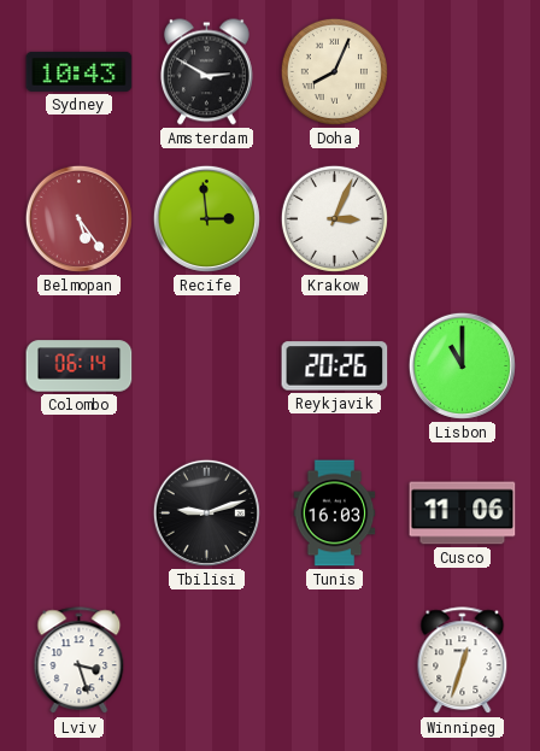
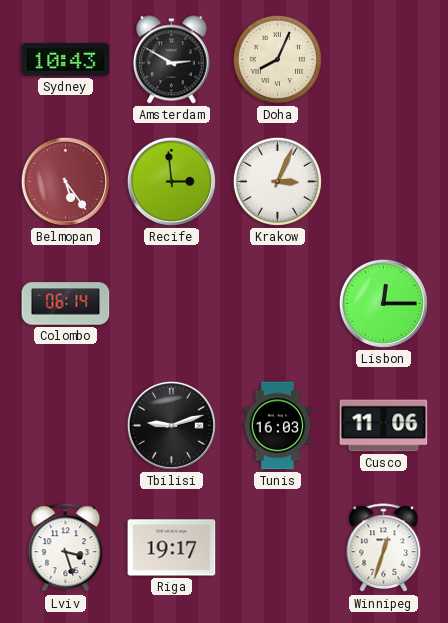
Reykjavik: 20:26 -> none
Lisbon: 11:00 -> 12:15
Riga: none -> 19:17
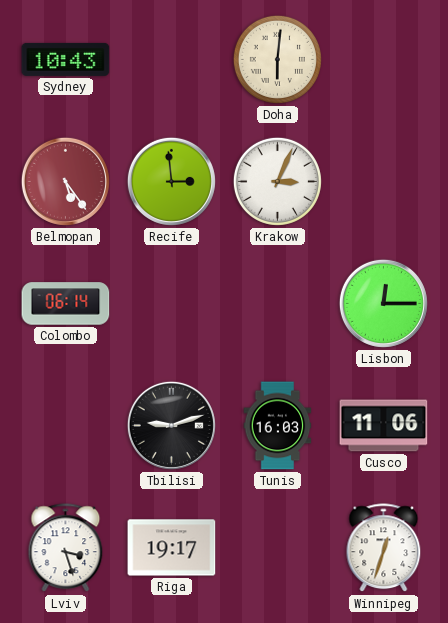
Amsterdam: 2:50 -> none
Doha: 8:04 -> 6:01
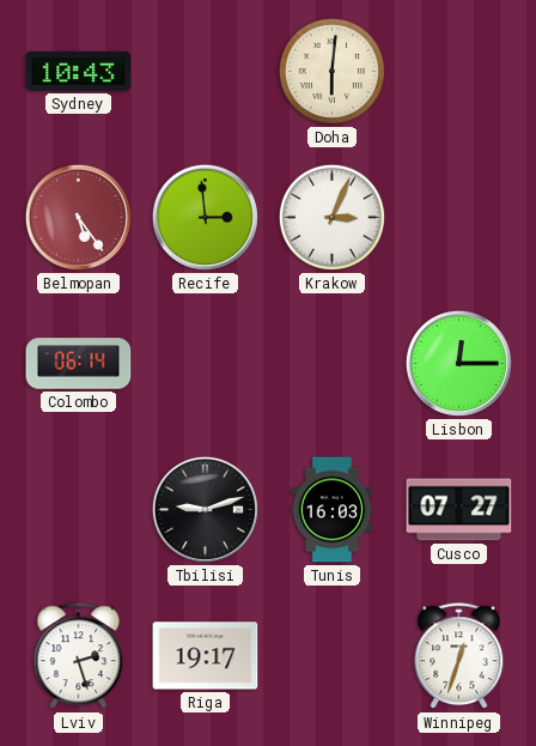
Cusco: 11:06 -> 07:27
Lviv: 3:27 -> 2:27
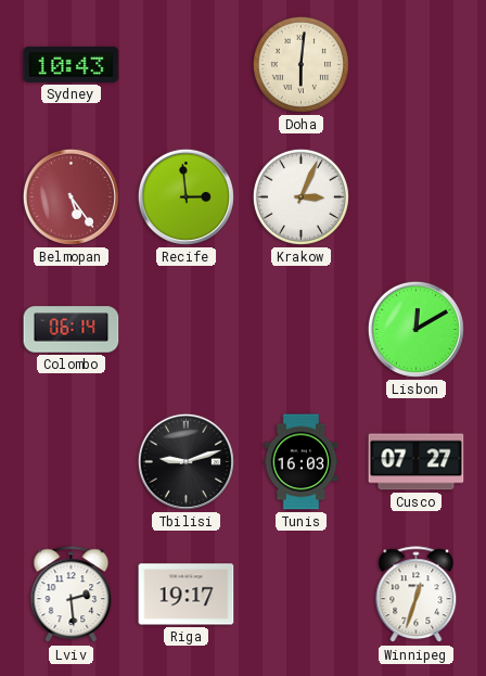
Lisbon: 12:15 -> 12:10
Lviv: 2:27 -> 2:29
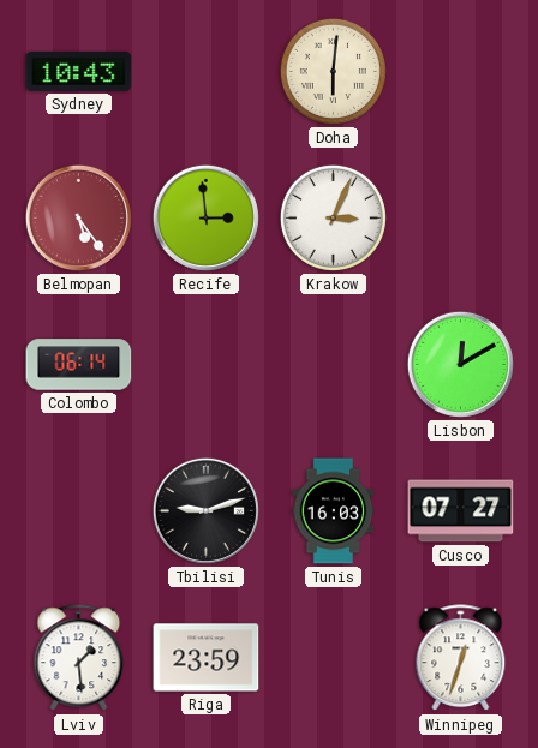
Lviv: 2:29 -> 1:29
Riga: 19:17 -> 23:59
